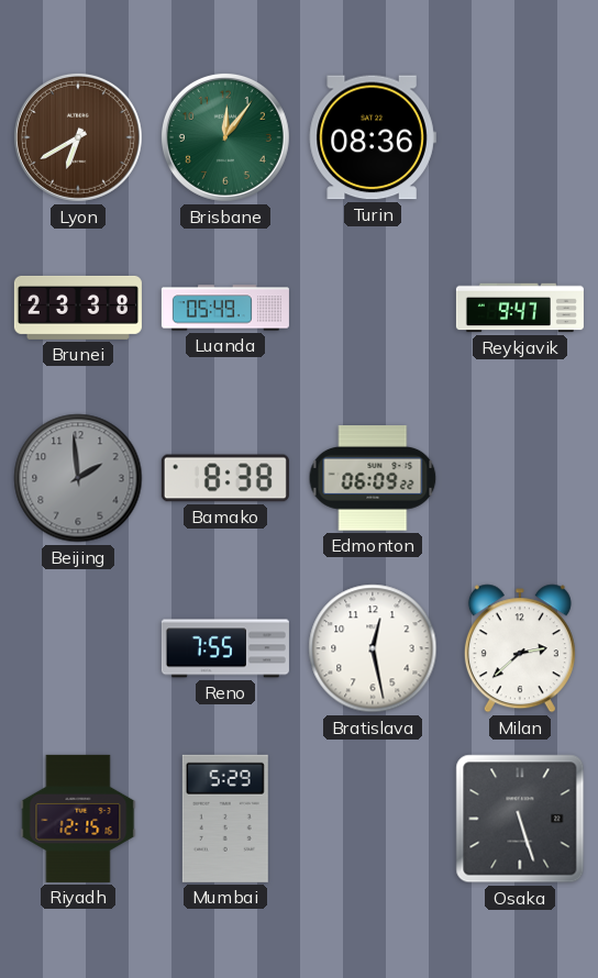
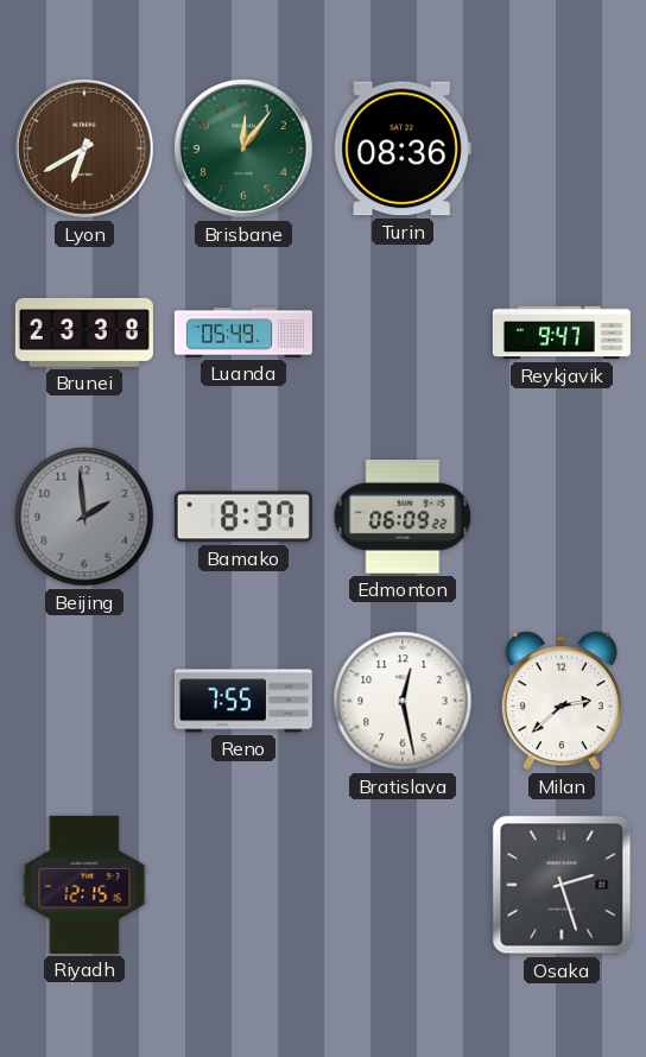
Bamako: 8:38 -> 8:37
Mumbai: 5:29 -> none
Osaka: 5:27 -> 2:27
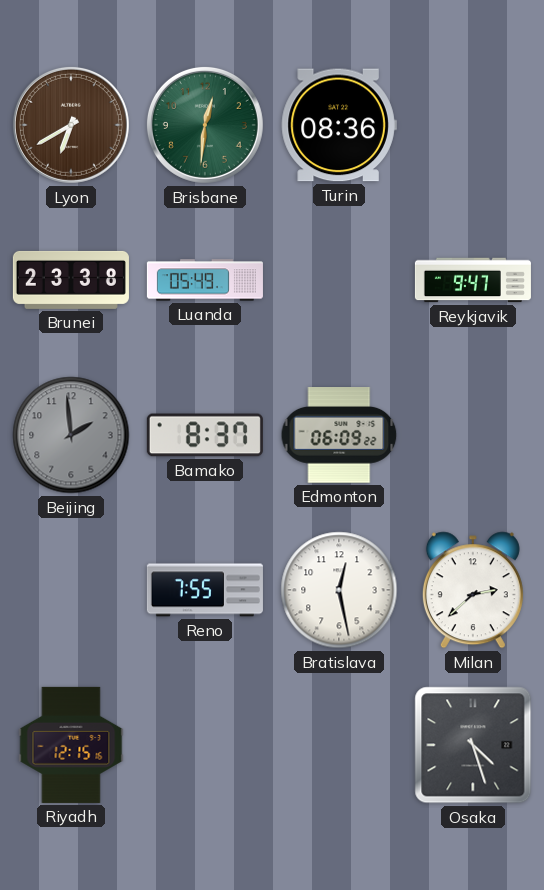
Brisbane: 12:06 -> 12:31
Osaka: 2:27 -> 4:27
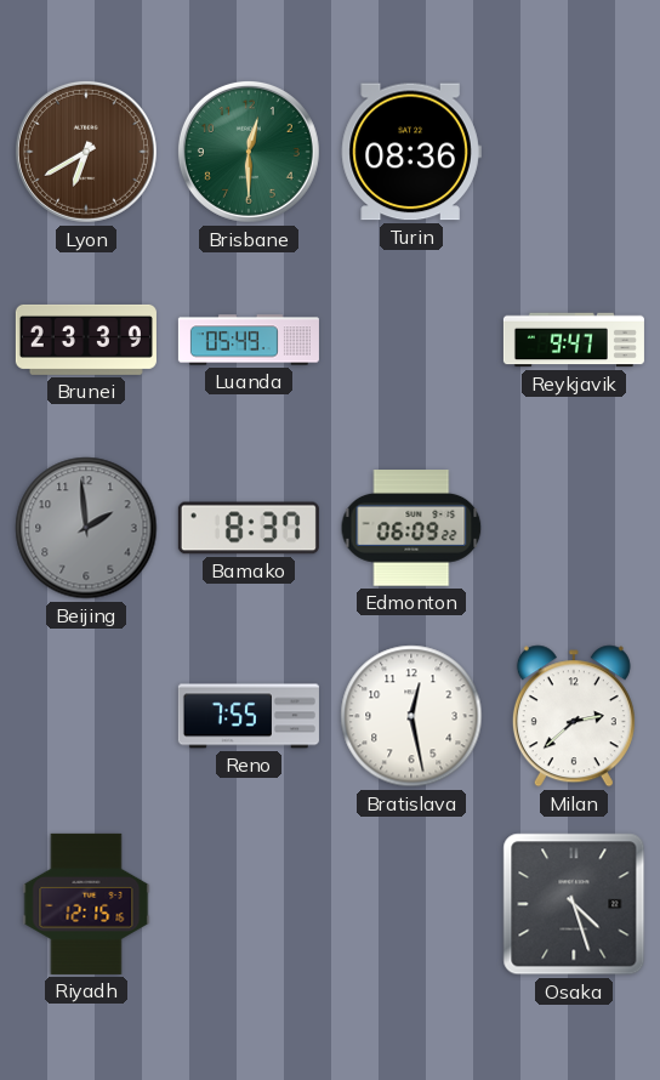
Brisbane: 12:31 -> 12:30
Brunei: 23:38 -> 23:39
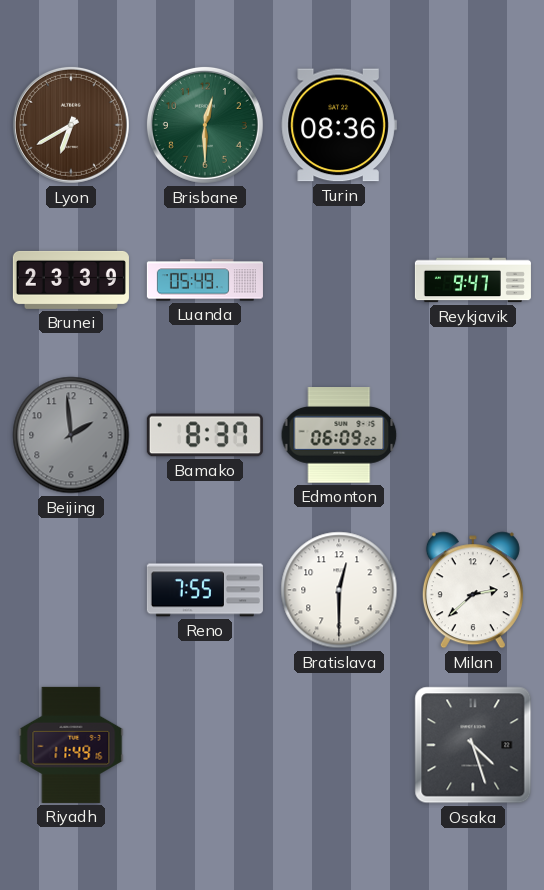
Bratislava: 12:28 -> 12:30
Riyadh: 12:15 -> 11:49
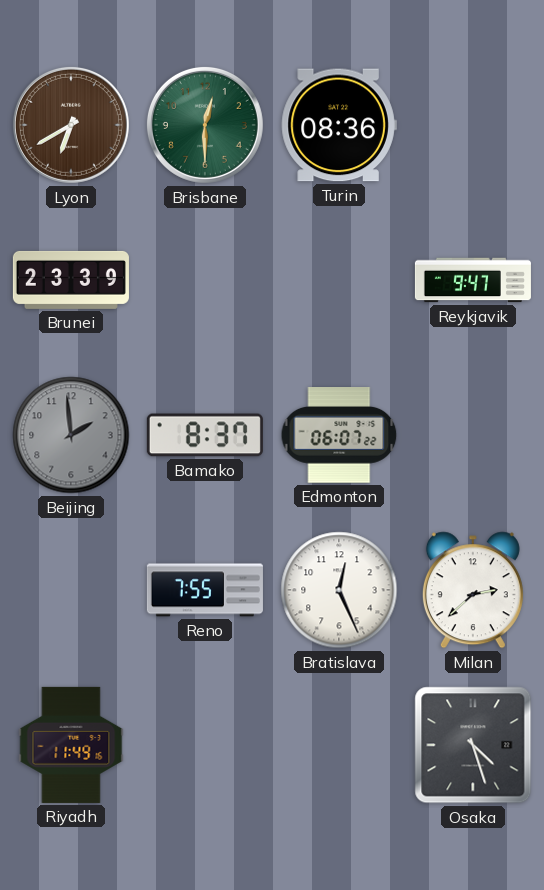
Luanda: 05:49 -> none
Edmonton: 06:09 -> 06:07
Bratislava: 12:30 -> 12:26
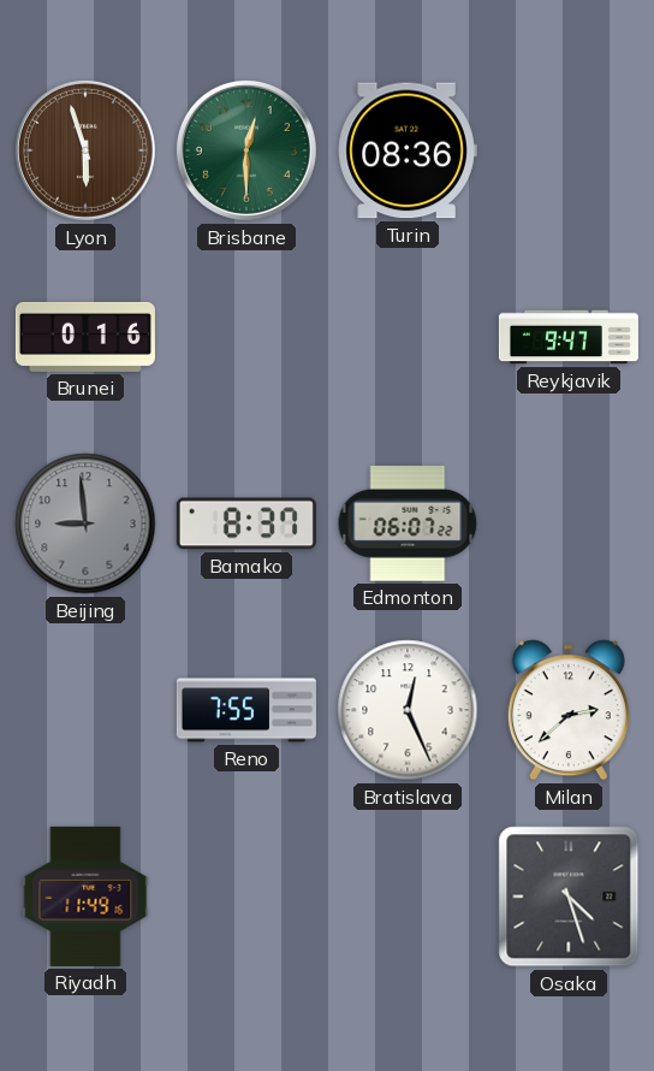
Lyon: 6:40 -> 5:57
Brunei: 23:39 -> 0:16
Beijing: 1:59 -> 8:59
